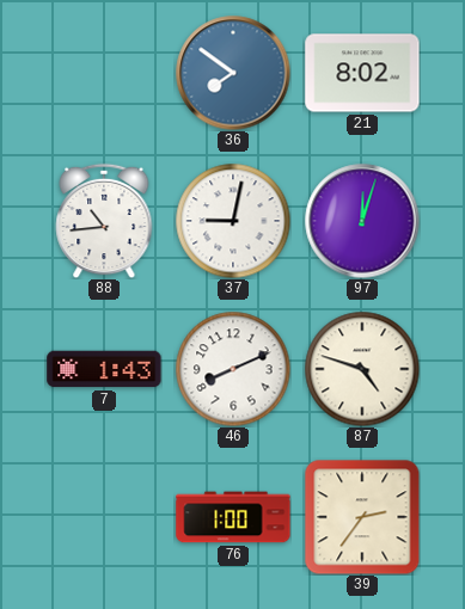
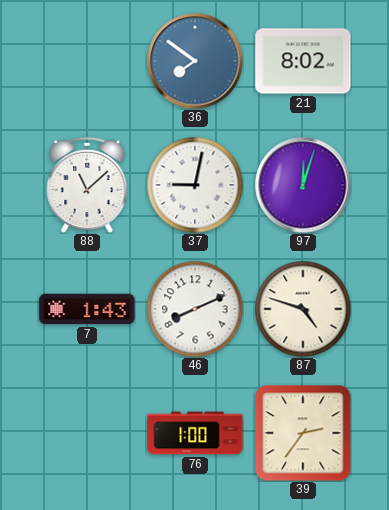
88: 10:44 -> 11:08
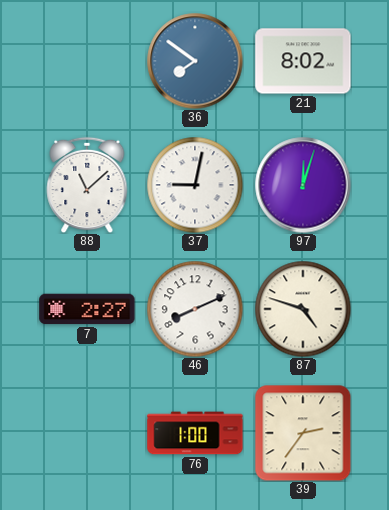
7: 1:43 -> 2:27
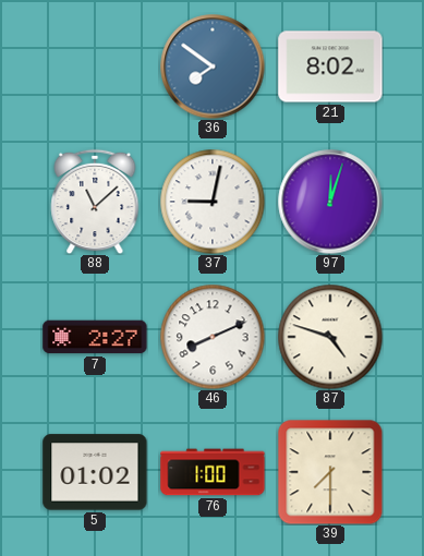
5: none -> 01:02
39: 2:36 -> 7:30
